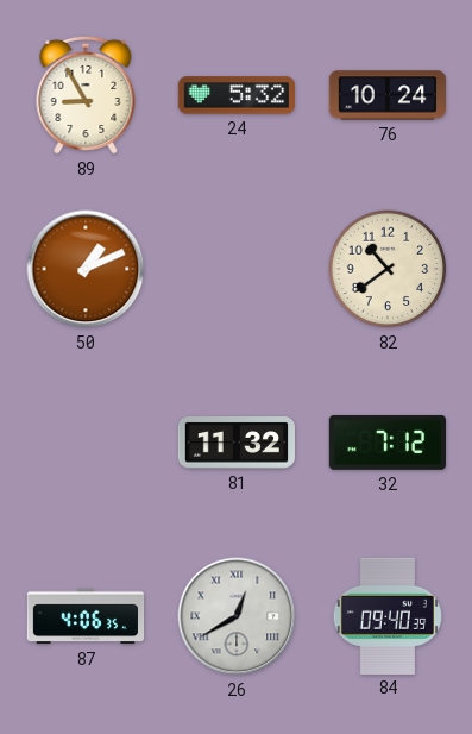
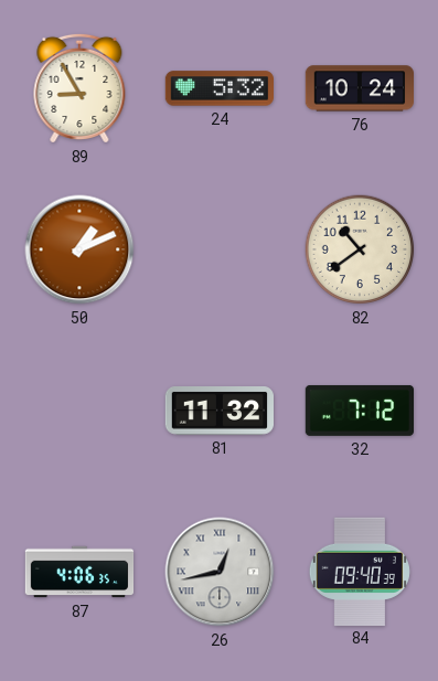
26: 12:40 -> 12:43
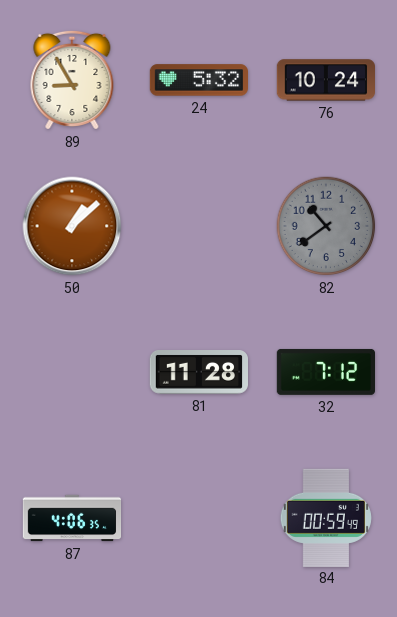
50: 1:11 -> 1:08
82 dial: cream -> grey
81: 11:32 -> 11:28
26: 12:43 -> none
84: 09:40 -> 00:59
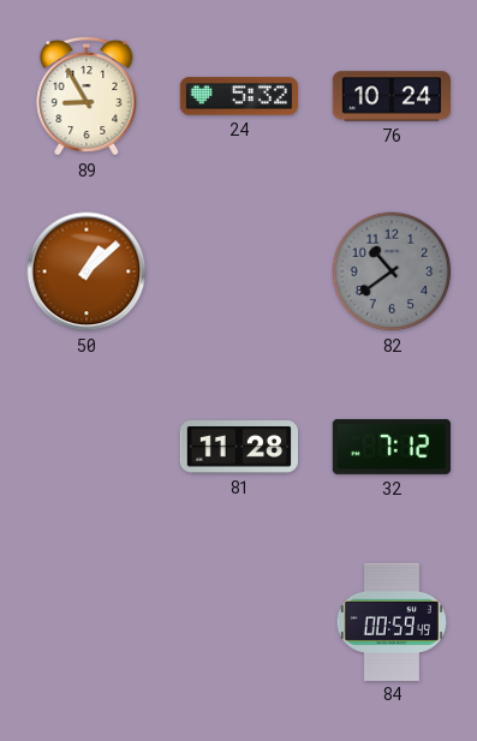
87: 4:06 -> none
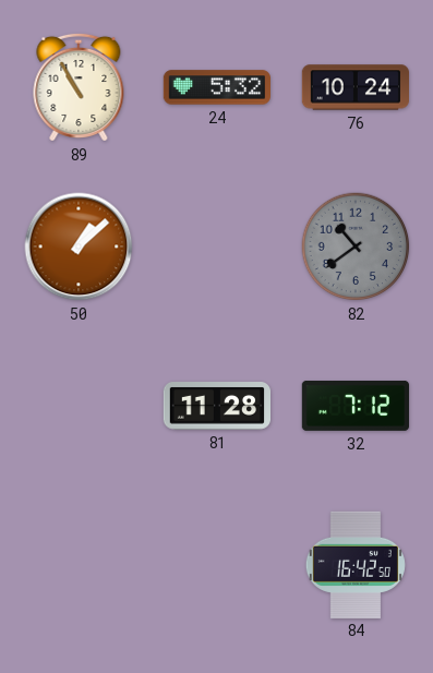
89: 8:55 -> 10:55
84: 00:59 -> 16:42
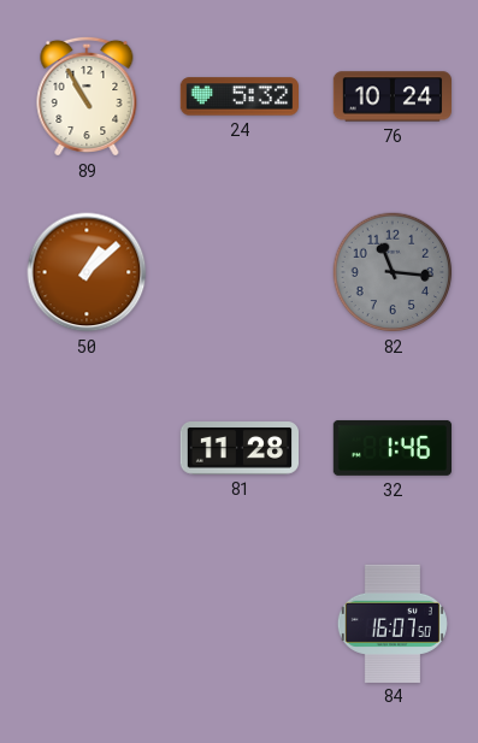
82: 10:39 -> 11:16
32: 7:12 -> 1:46
84: 16:42 -> 16:07
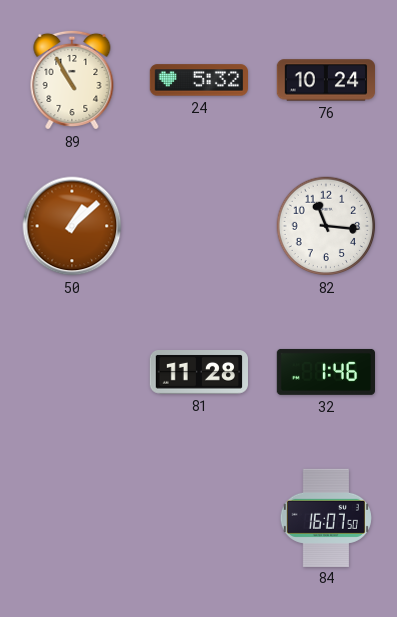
82 dial: grey -> white
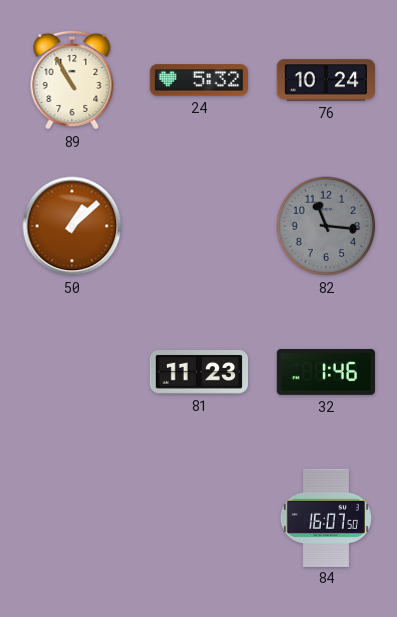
82 dial: white -> grey
81: 11:28 -> 11:23
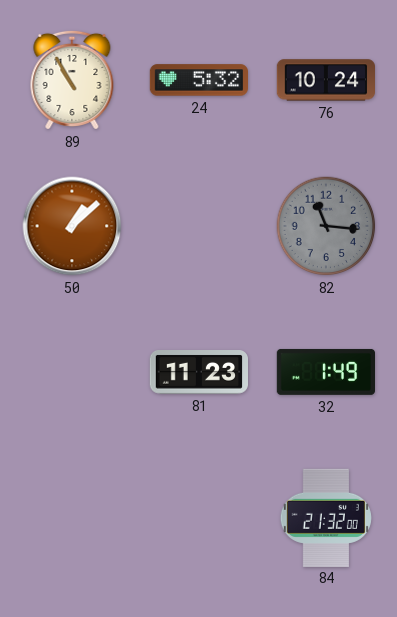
32: 1:46 -> 1:49
84: 16:07 -> 21:32
